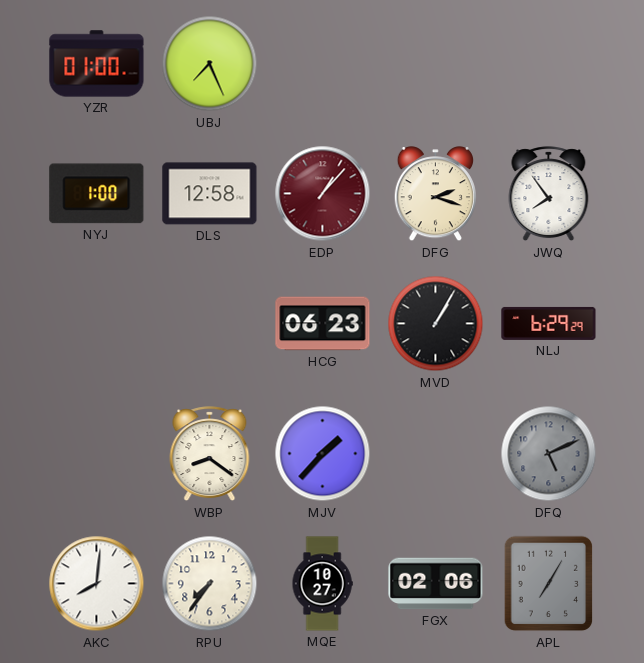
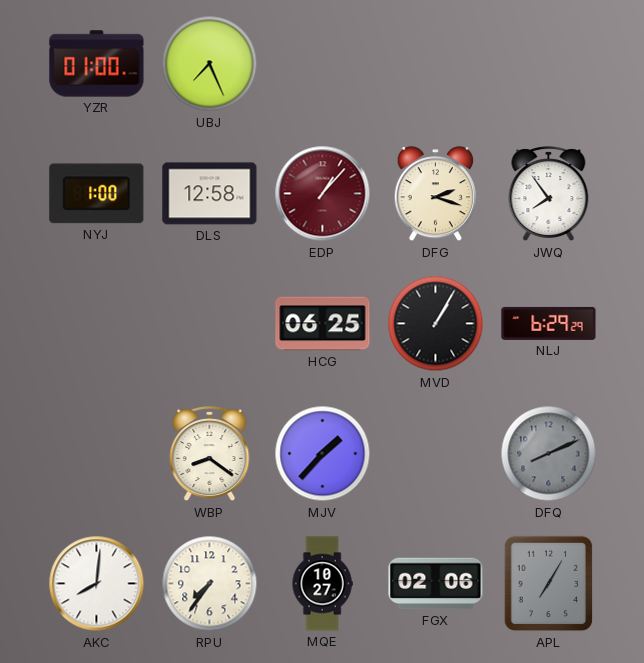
HCG: 06:23 -> 06:25
DFQ: 5:11 -> 8:11
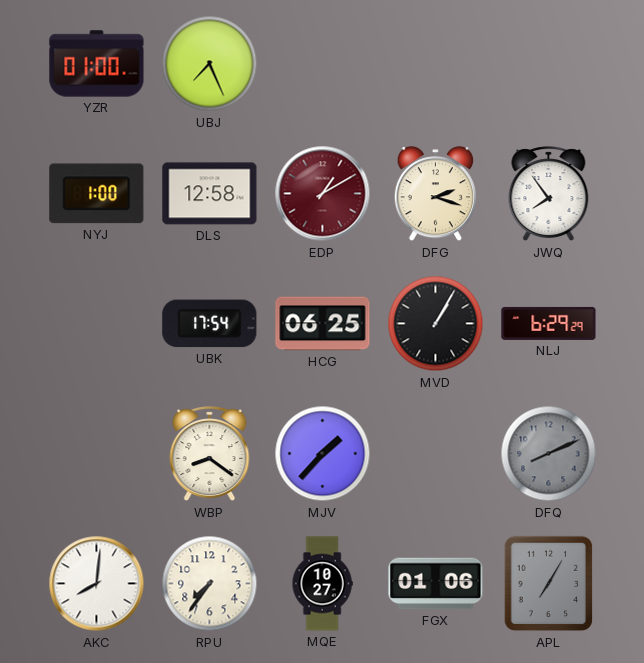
EDP: 1:07 -> 1:10
UBK: none -> 17:54
FGX: 02:06 -> 01:06
